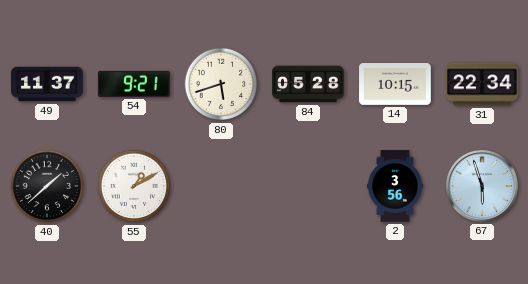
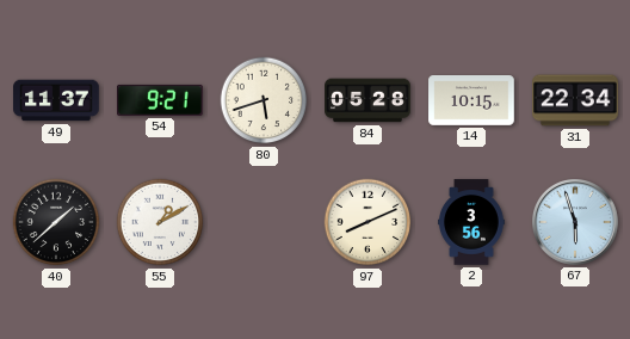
97: none -> 8:11
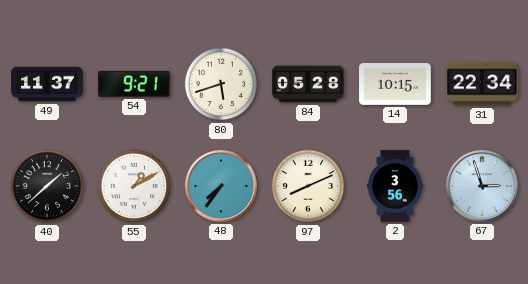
48: none -> 7:36
67: 5:57 -> 2:57
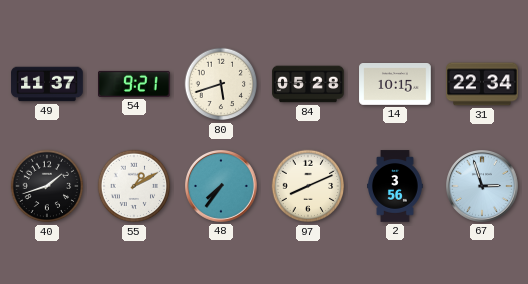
40: 1:38 -> 1:42
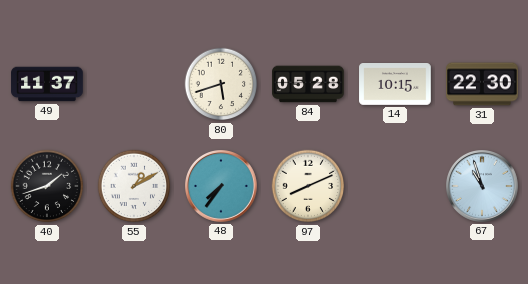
54: 9:21 -> none
31: 22:34 -> 22:30
2: 3:56 -> none
67: 2:57 -> 10:57
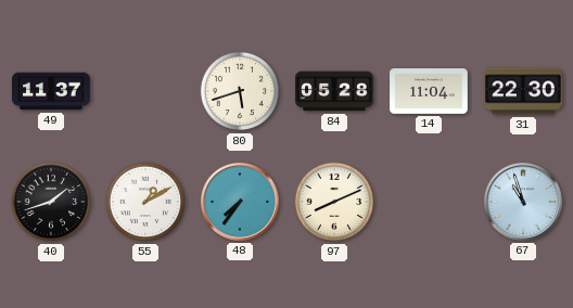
14: 10:15 -> 11:04
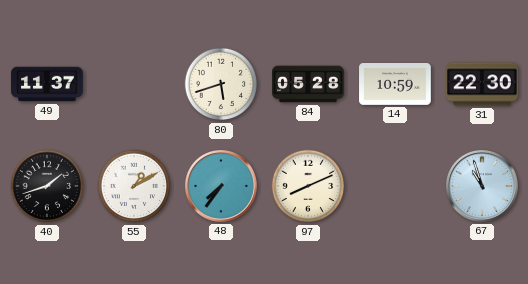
14: 11:04 -> 10:59
